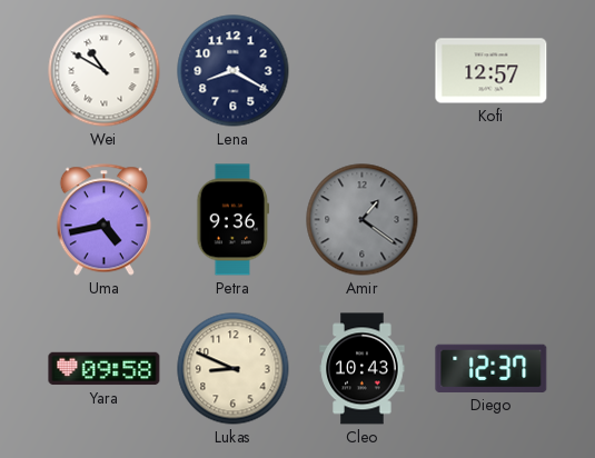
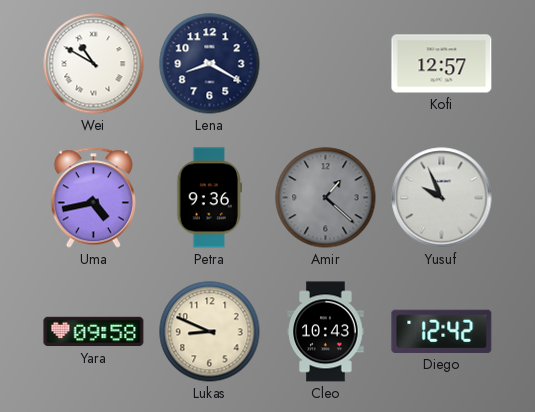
Amir: 1:21 -> 1:22
Yusuf: none -> 9:56
Diego: 12:37 -> 12:42
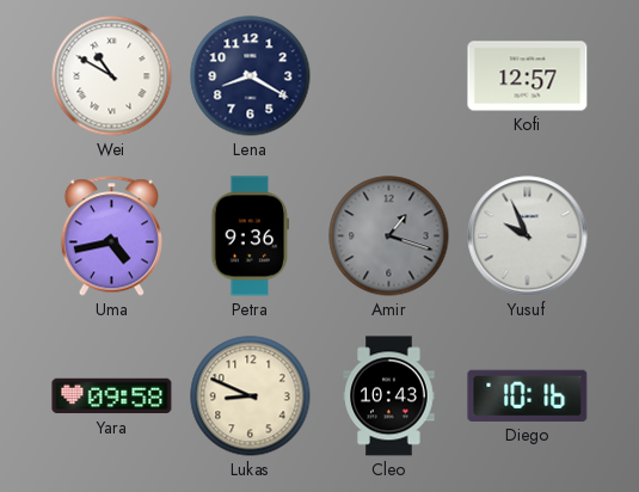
Amir: 1:22 -> 1:18
Diego: 12:42 -> 10:16
